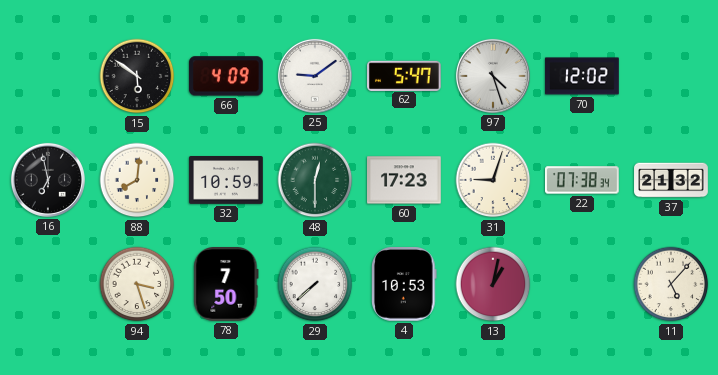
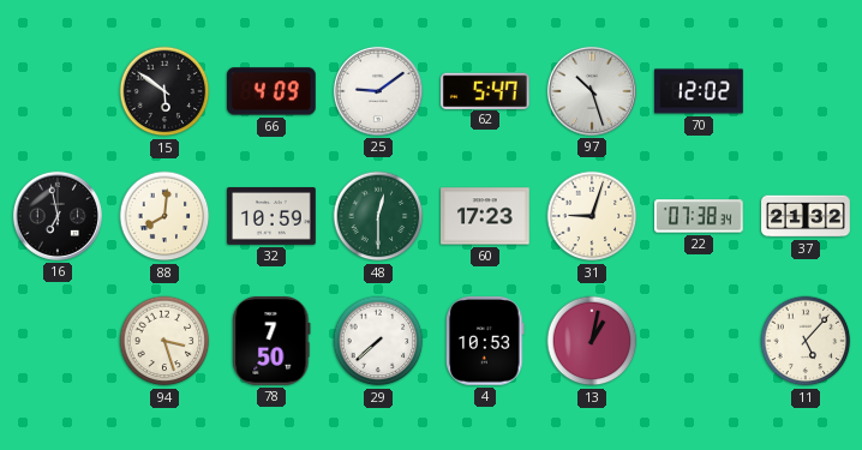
97: 4:27 -> 10:27
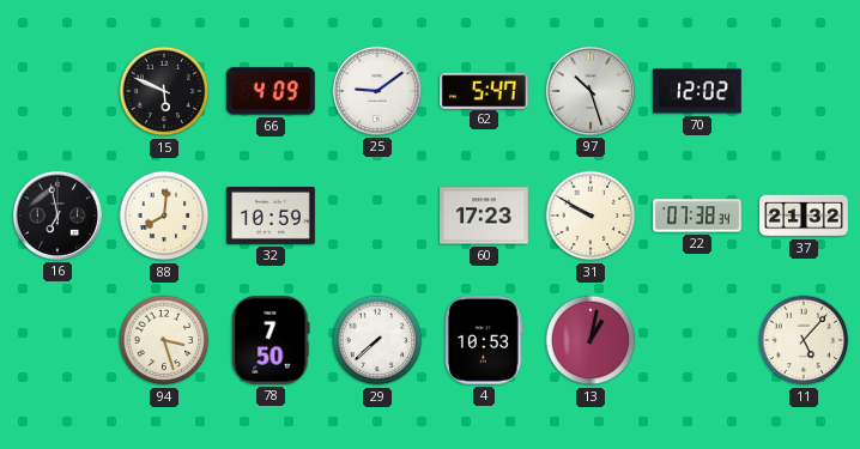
15: 5:51 -> 5:49
48: 12:30 -> none
31: 9:03 -> 9:50
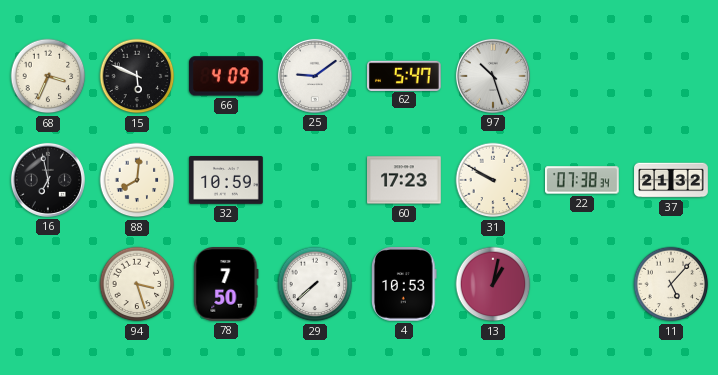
68: none -> 3:34
70: 12:02 -> none
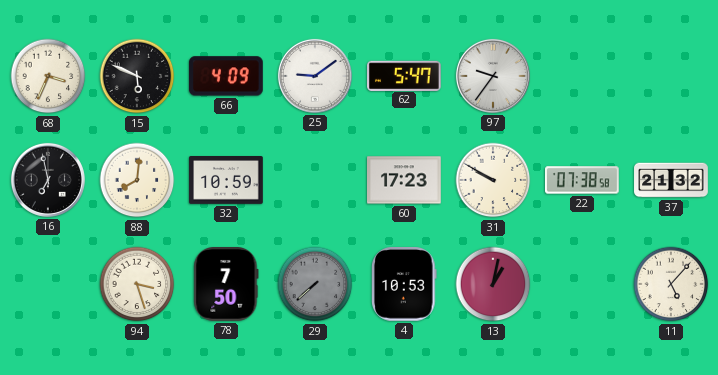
97: 10:27 -> 9:36
22: 07:38:34 -> 07:38:58
29 dial: white -> grey
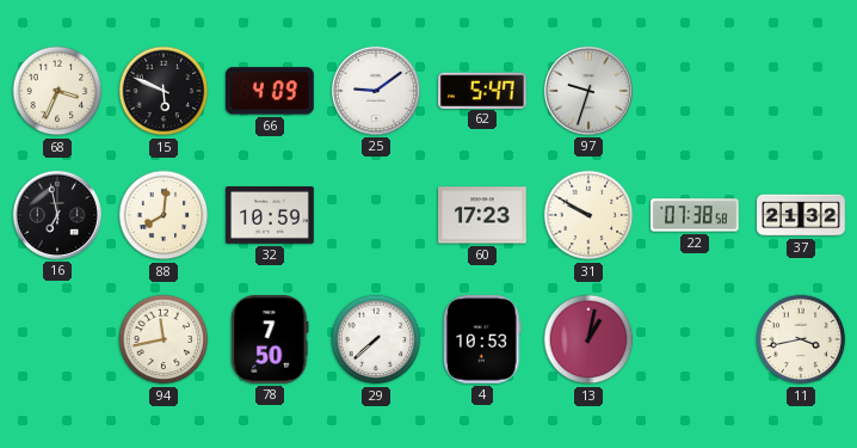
97: 9:36 -> 9:33
94: 3:27 -> 11:43
29 dial: grey -> white
11: 5:07 -> 3:43
